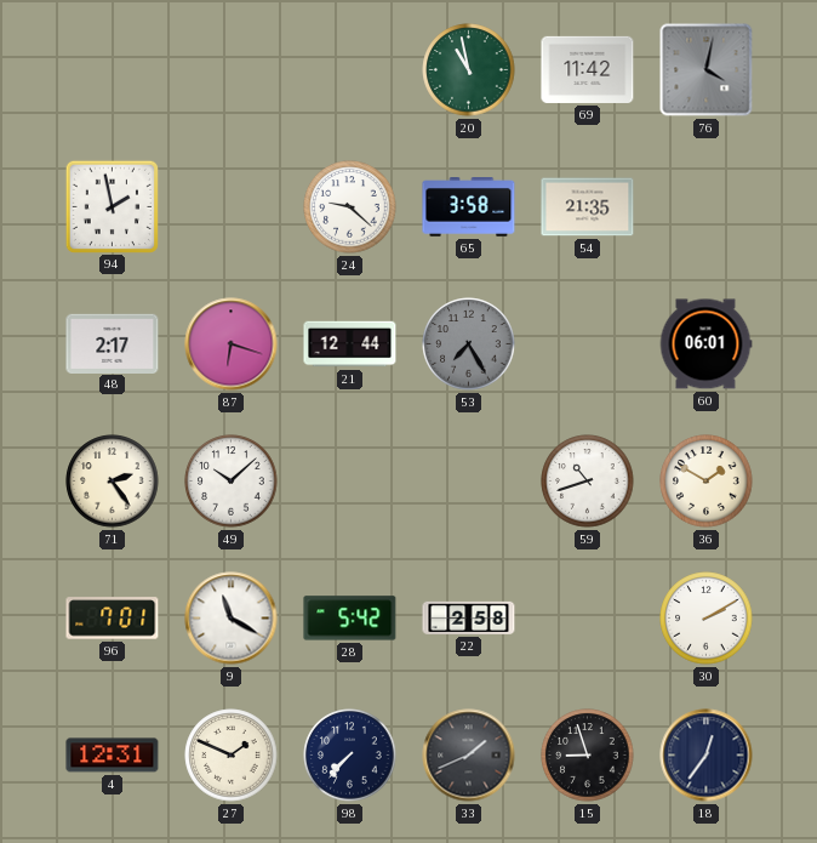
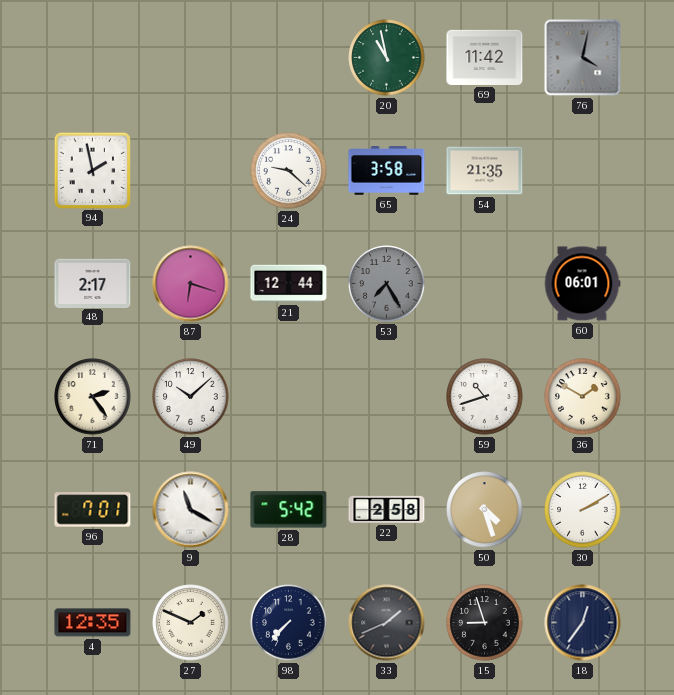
50: none -> 4:27
4: 12:31 -> 12:35
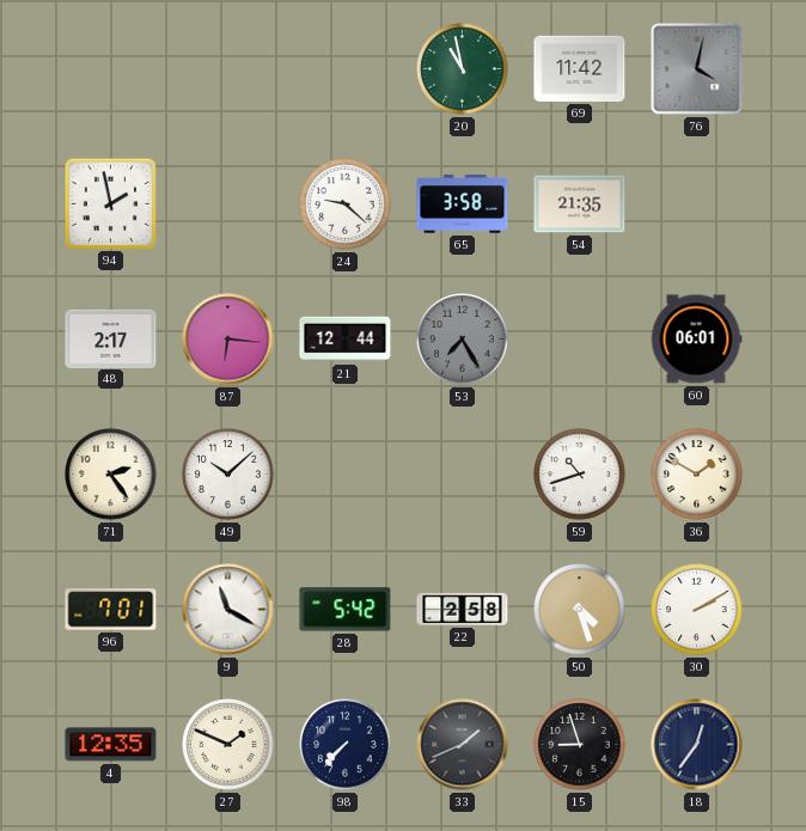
87: 6:18 -> 6:16
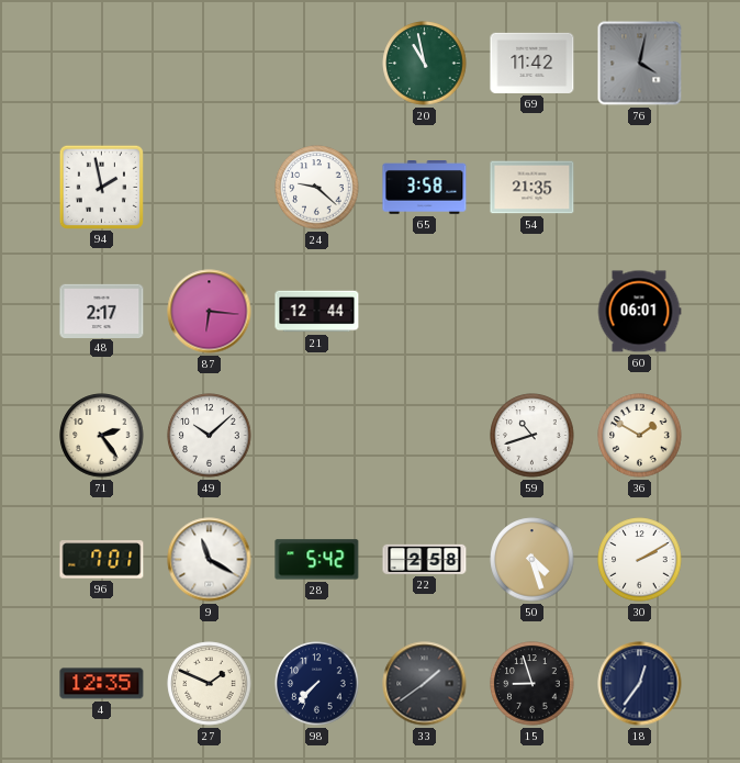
53: 7:25 -> none
33: 1:41 -> 1:39
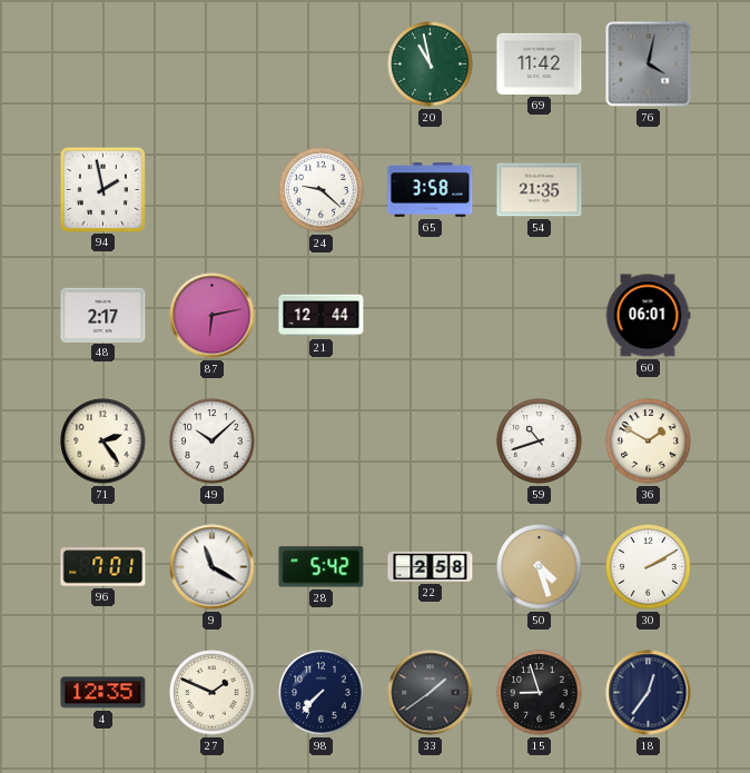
87: 6:16 -> 6:13
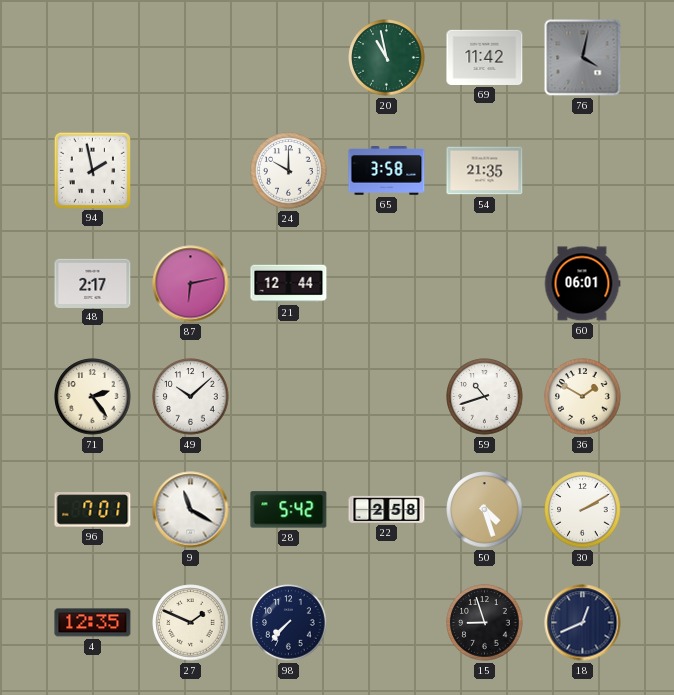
24: 9:22 -> 10:00
33: 1:39 -> none
18: 12:36 -> 12:41
